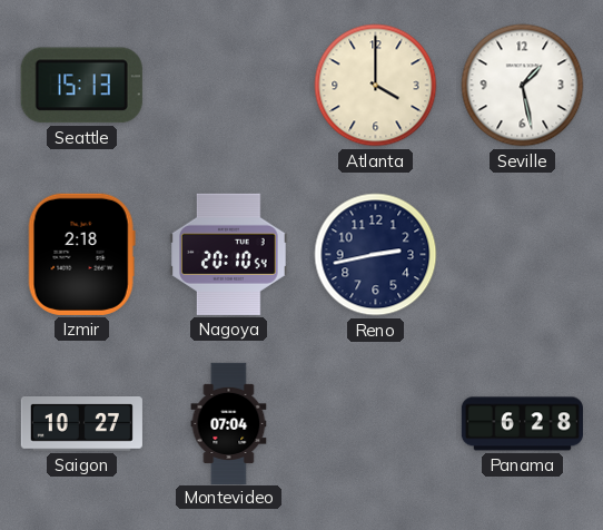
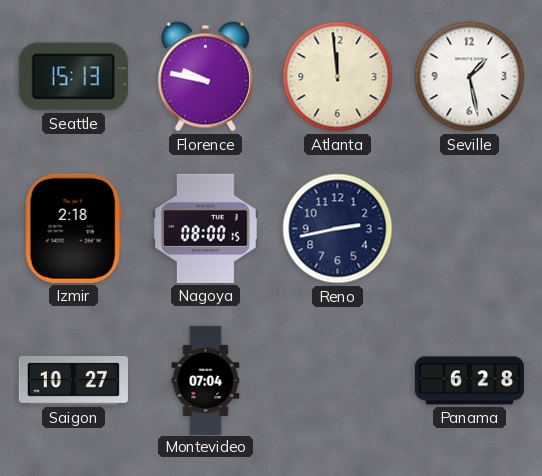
Florence: none -> 9:47
Atlanta: 4:00 -> 11:59
Nagoya: 20:10 -> 08:00
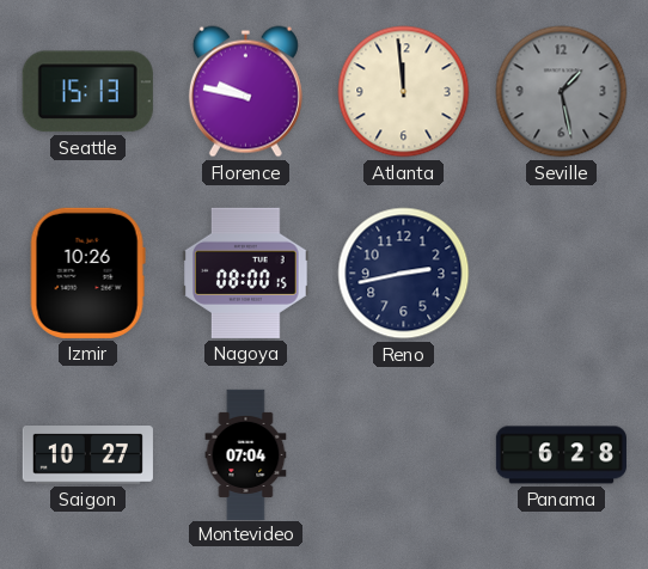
Seville dial: white -> grey
Izmir: 2:18 -> 10:26
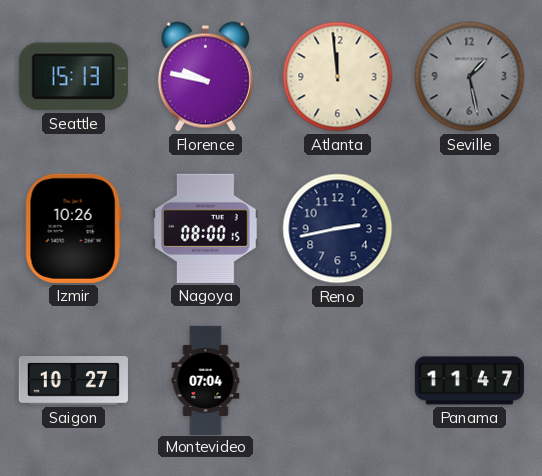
Panama: 6:28 -> 11:47
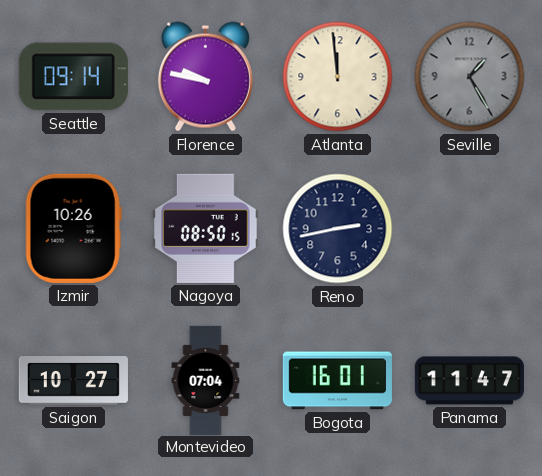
Seattle: 15:13 -> 09:14
Seville: 1:28 -> 1:25
Nagoya: 08:00 -> 08:50
Bogota: none -> 16:01
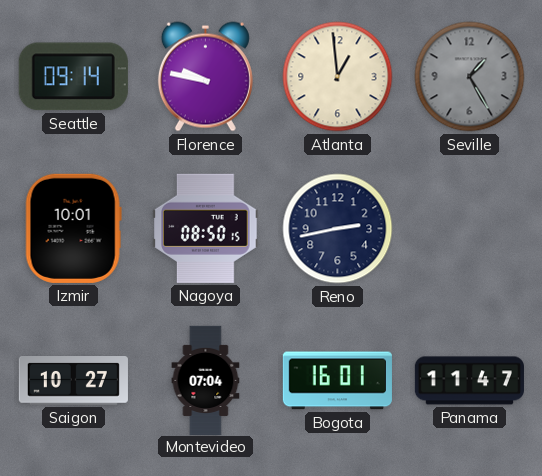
Atlanta: 11:59 -> 12:59
Izmir: 10:26 -> 10:01
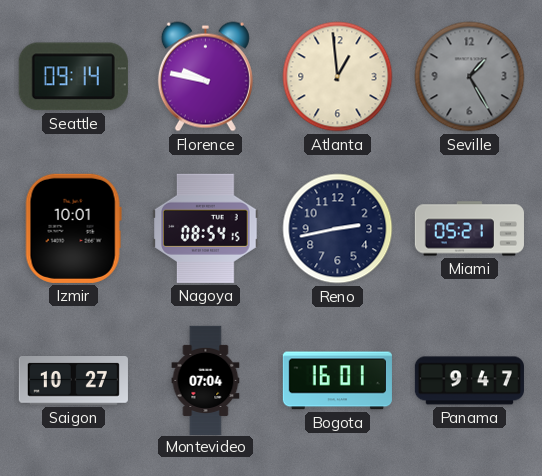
Nagoya: 08:50 -> 08:54
Miami: none -> 05:21
Panama: 11:47 -> 9:47
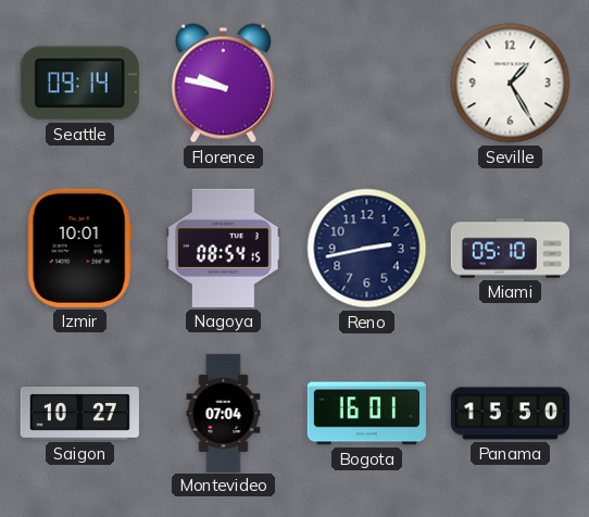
Atlanta: 12:59 -> none
Seville dial: grey -> white
Miami: 05:21 -> 05:10
Panama: 9:47 -> 15:50
